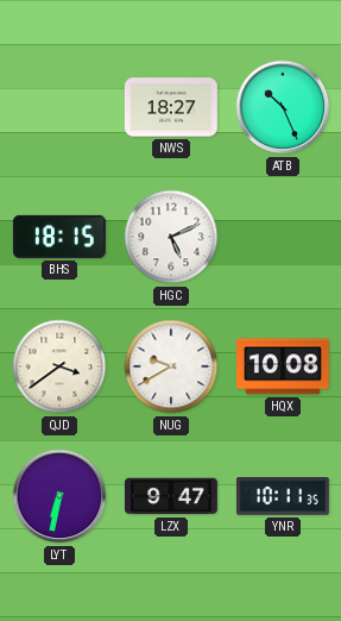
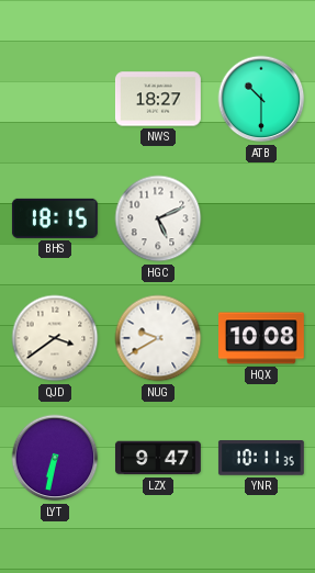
ATB: 10:26 -> 10:30
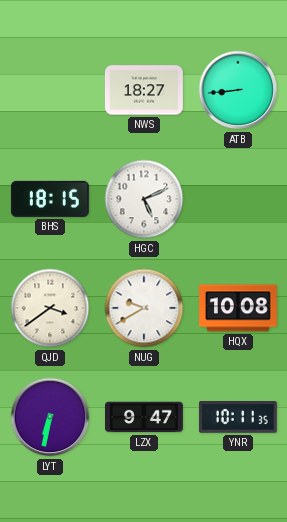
ATB: 10:30 -> 8:44
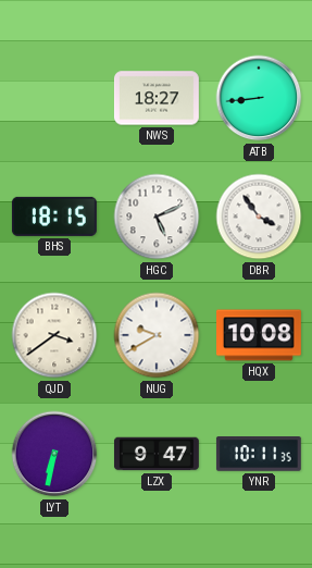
DBR: none -> 3:54
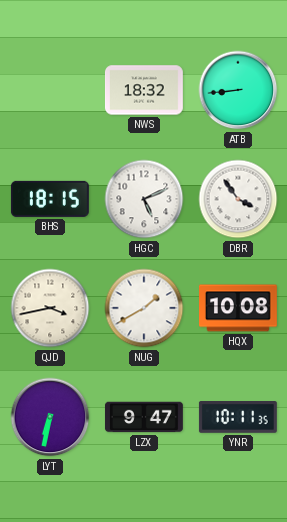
NWS: 18:27 -> 18:32
QJD: 3:39 -> 3:43
NUG: 9:40 -> 1:40
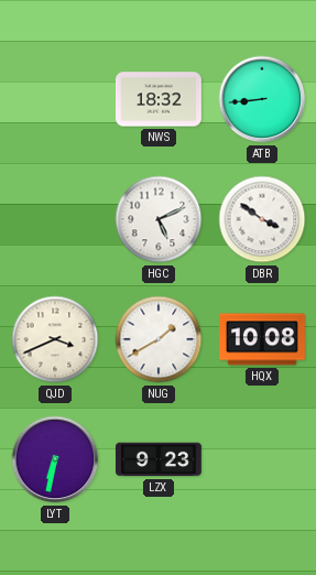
BHS: 18:15 -> none
DBR: 3:54 -> 3:51
QJD: 3:43 -> 3:41
LZX: 9:47 -> 9:23
YNR: 10:11 -> none
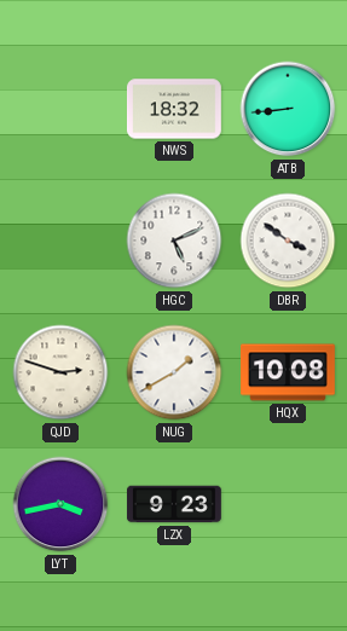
QJD: 3:41 -> 2:48
LYT: 6:32 -> 3:43
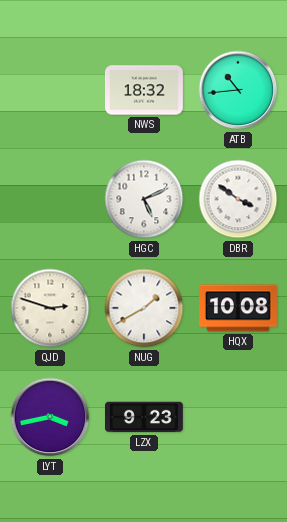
ATB: 8:44 -> 10:44
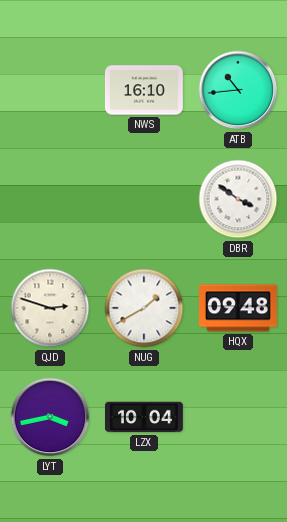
NWS: 18:32 -> 16:10
HGC: 5:11 -> none
HQX: 10:08 -> 09:48
LZX: 9:23 -> 10:04
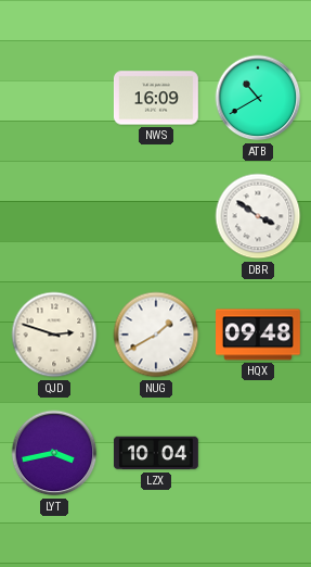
NWS: 16:10 -> 16:09
ATB: 10:44 -> 10:40
